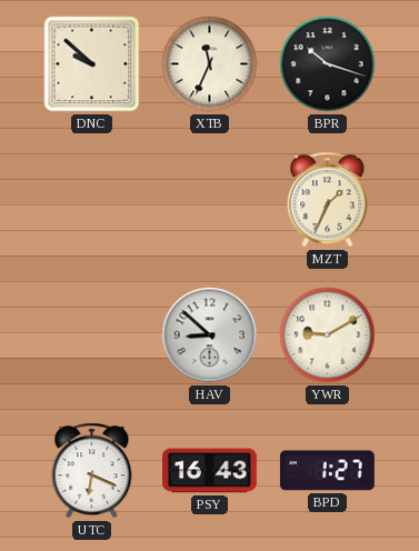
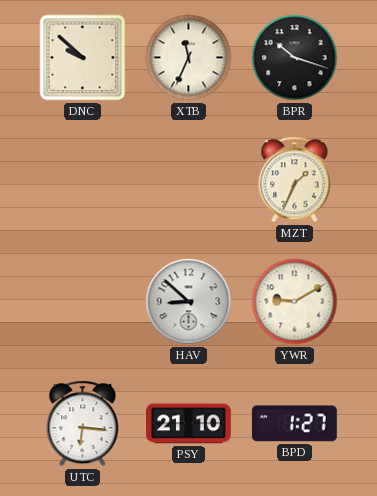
UTC: 6:19 -> 6:16
PSY: 16:43 -> 21:10
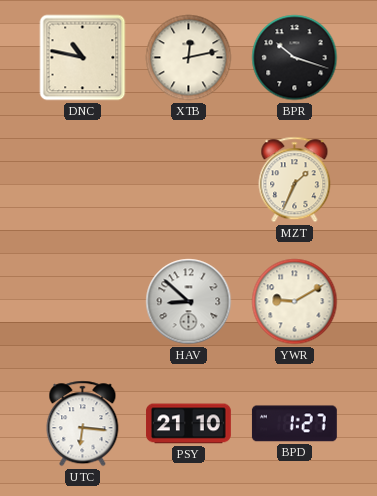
DNC: 9:52 -> 10:47
XTB: 11:34 -> 12:13
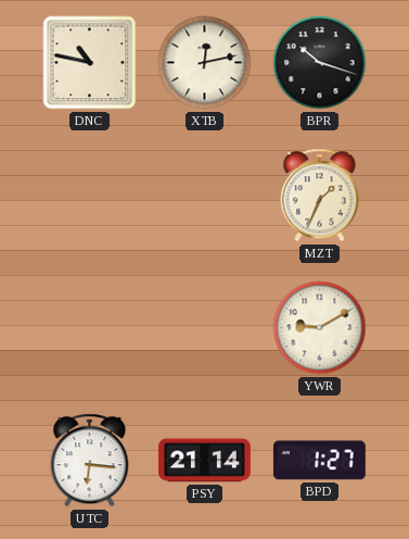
HAV: 8:52 -> none
PSY: 21:10 -> 21:14
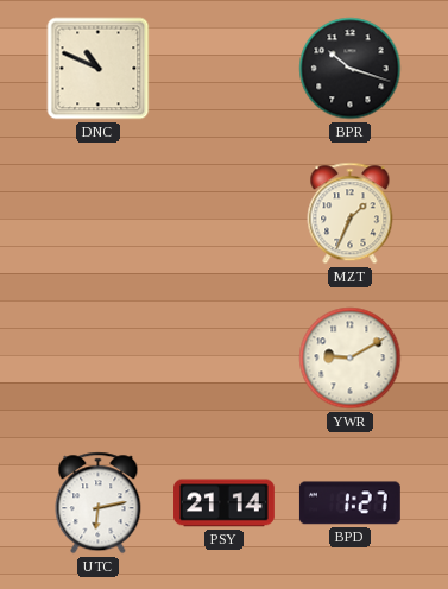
DNC: 10:47 -> 10:49
XTB: 12:13 -> none
UTC: 6:16 -> 6:13
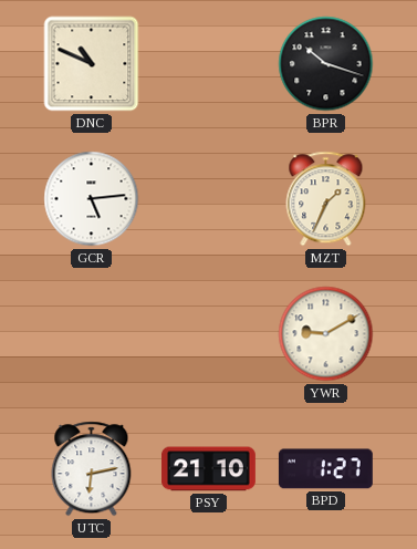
GCR: none -> 5:14
PSY: 21:14 -> 21:10
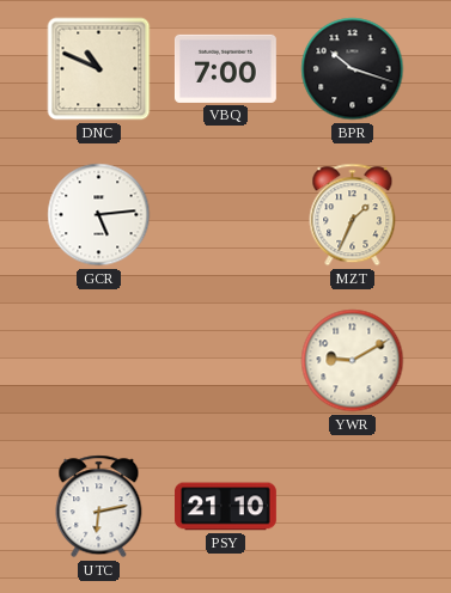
VBQ: none -> 7:00
BPD: 1:27 -> none
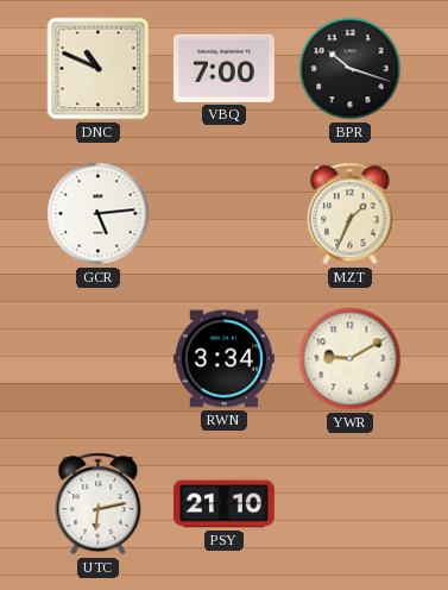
RWN: none -> 3:34
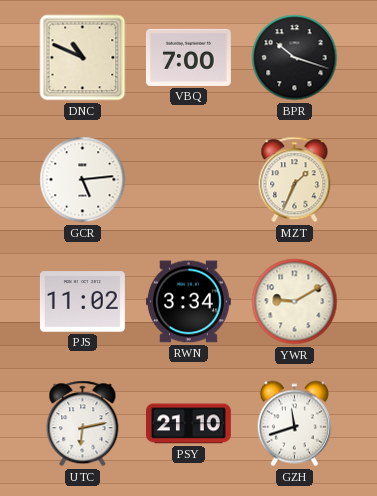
PJS: none -> 11:02
GZH: none -> 11:42
